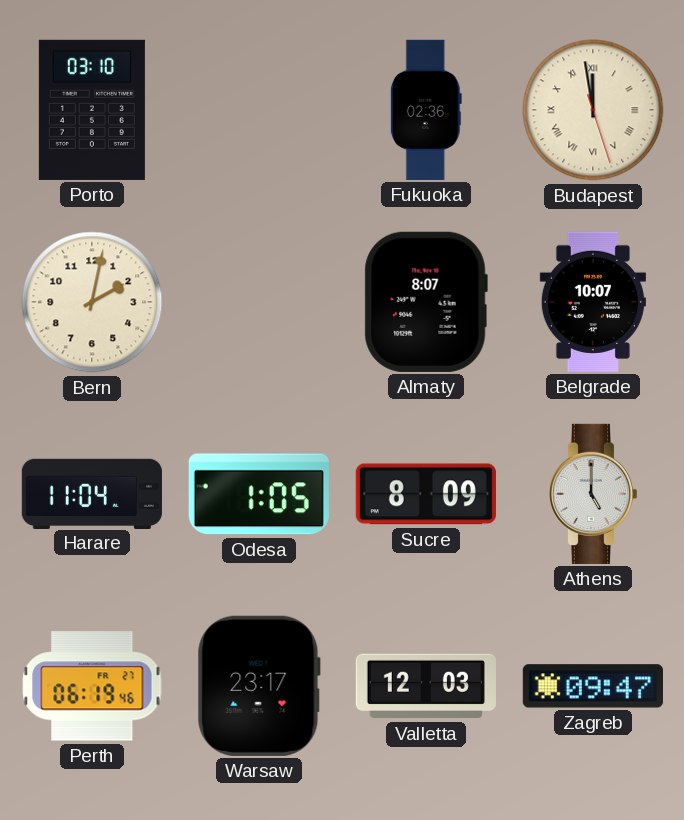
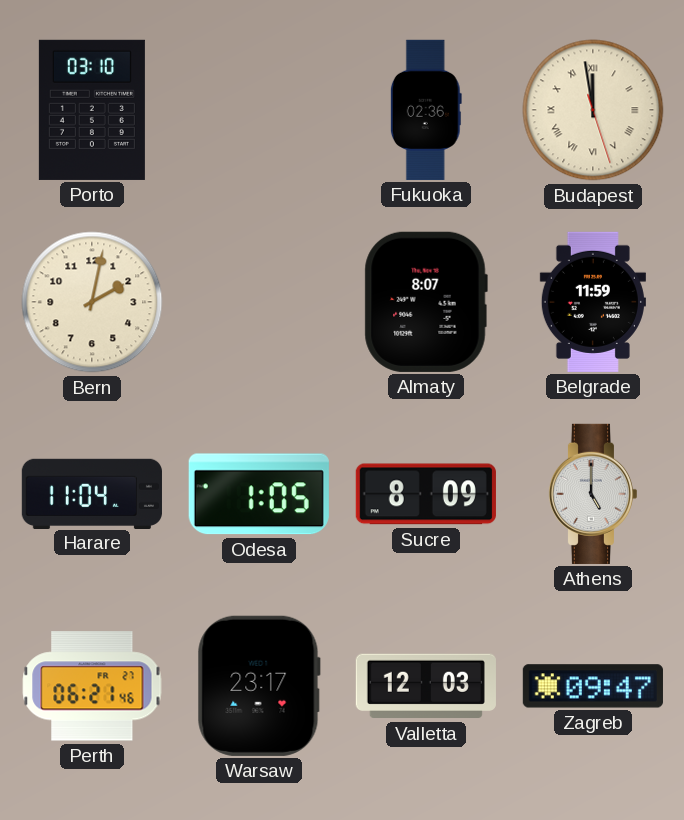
Belgrade: 10:07 -> 11:59
Perth: 06:19 -> 06:21
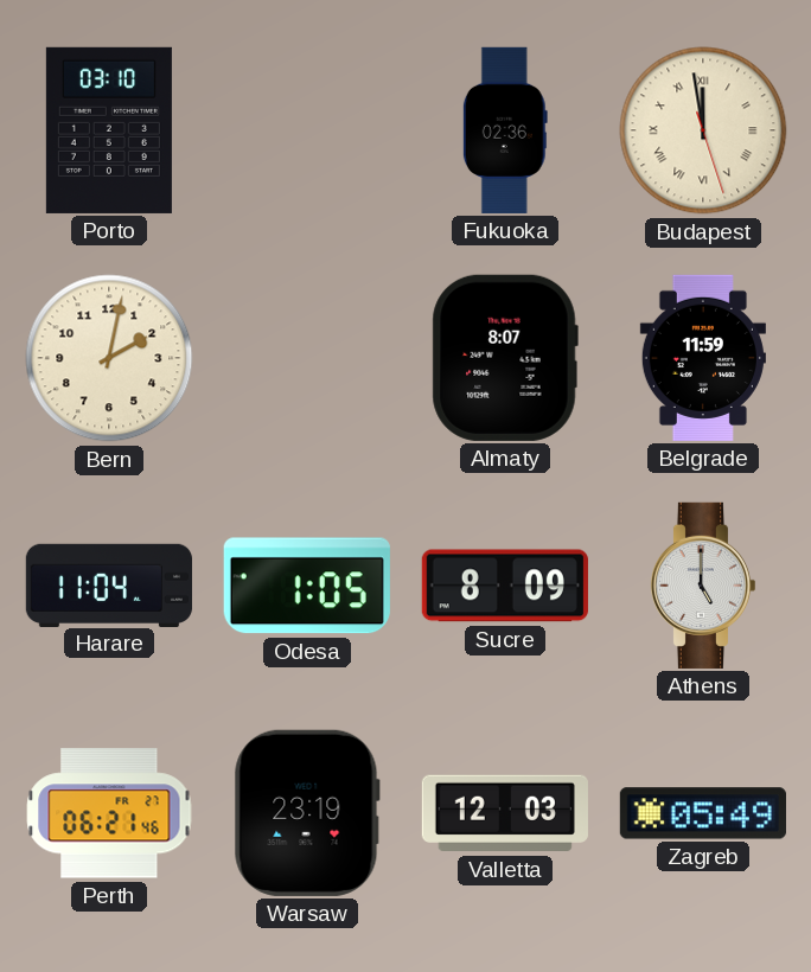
Warsaw: 23:17 -> 23:19
Zagreb: 09:47 -> 05:49
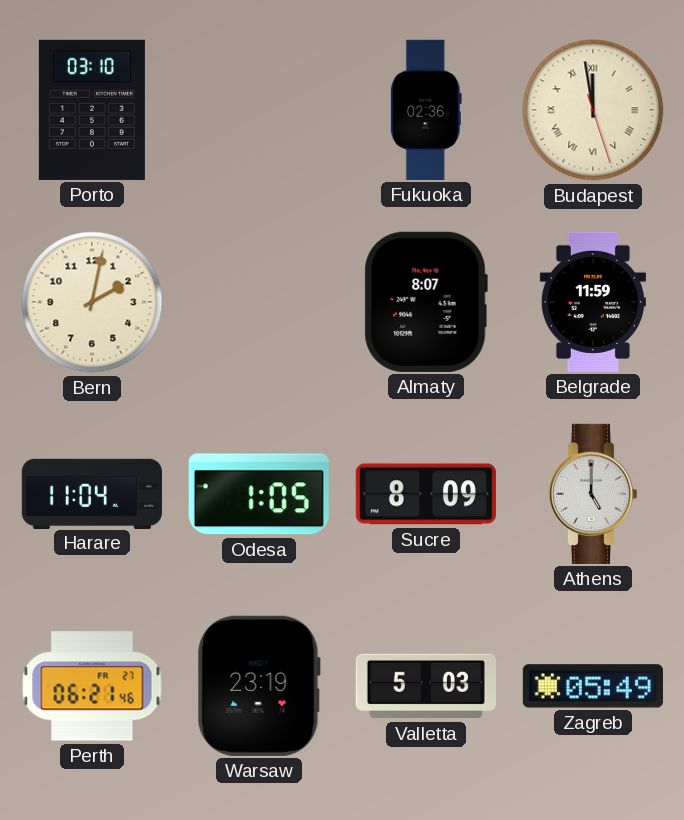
Valletta: 12:03 -> 5:03
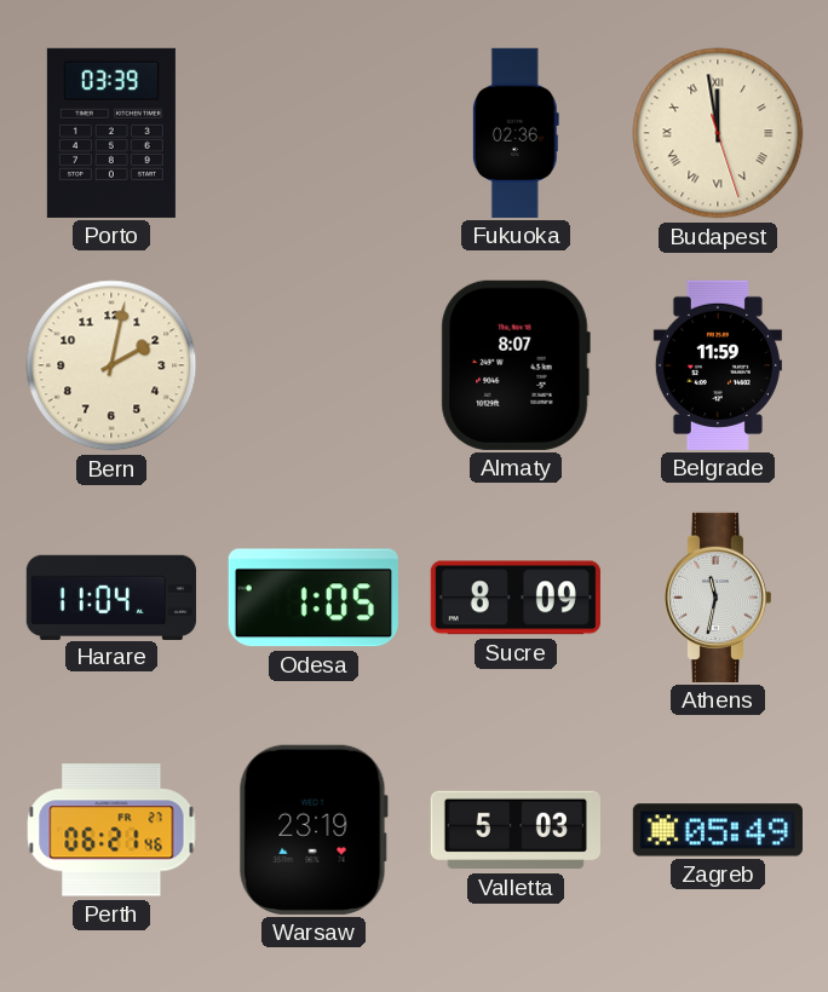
Porto: 03:10 -> 03:39
Athens: 5:00 -> 11:32
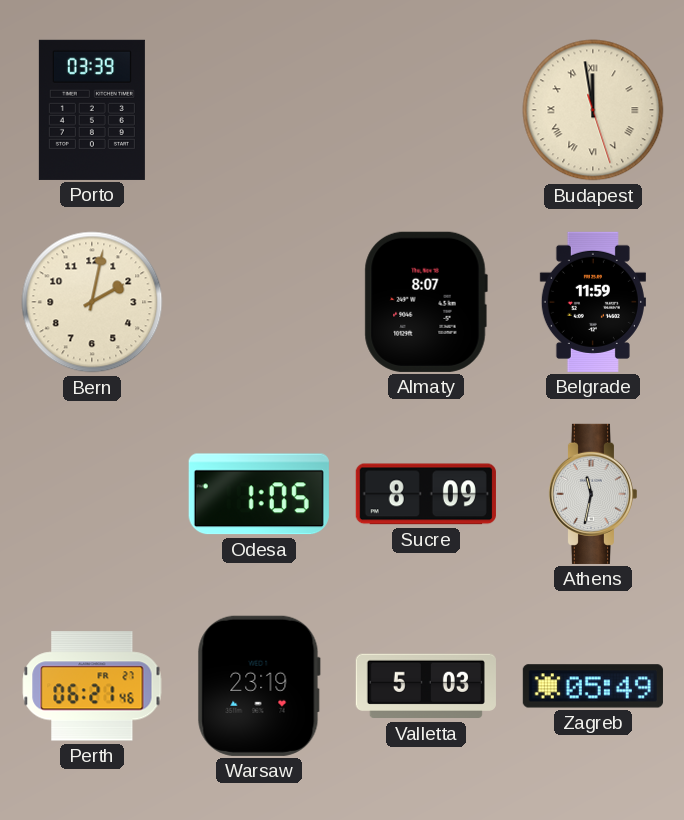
Fukuoka: 02:36 -> none
Harare: 11:04 -> none
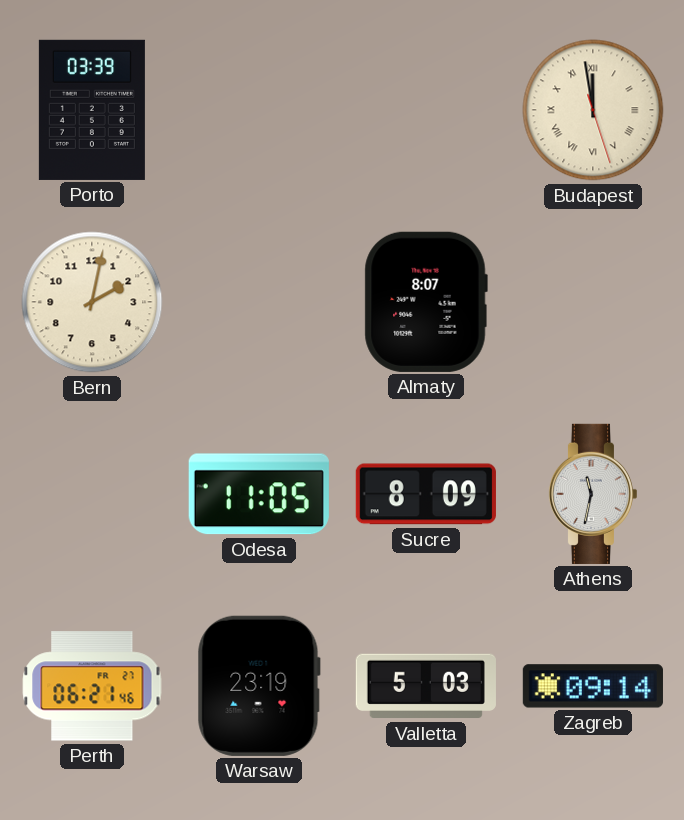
Belgrade: 11:59 -> none
Odesa: 1:05 -> 11:05
Zagreb: 05:49 -> 09:14
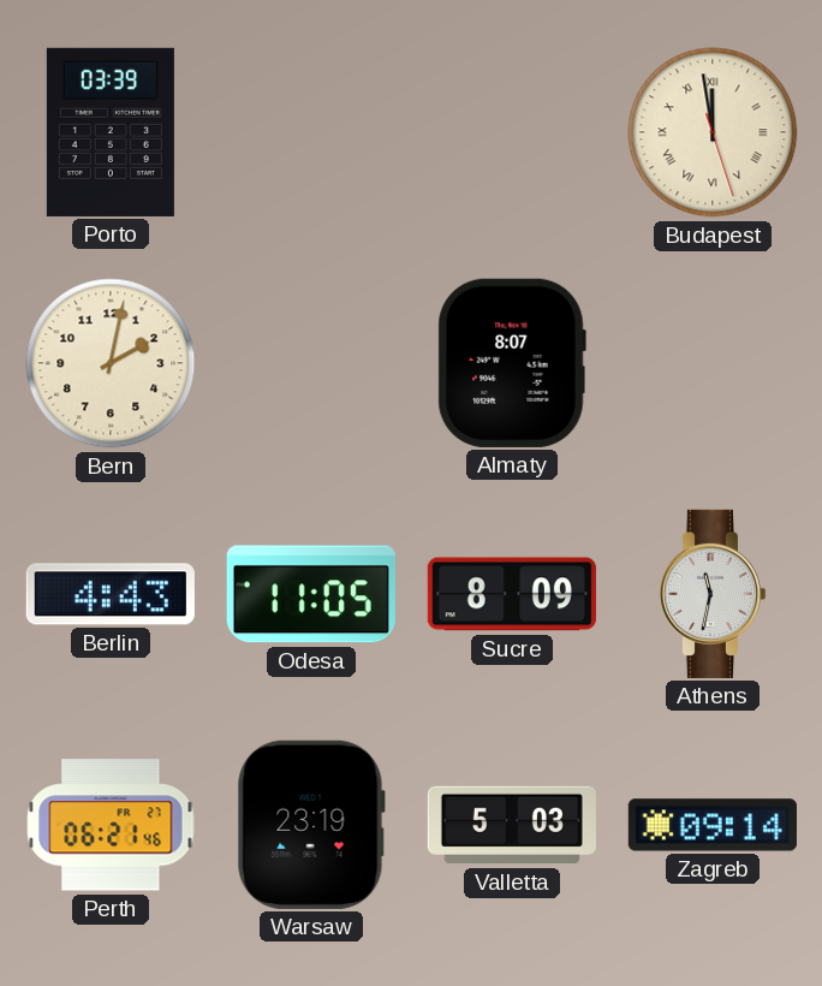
Berlin: none -> 4:43
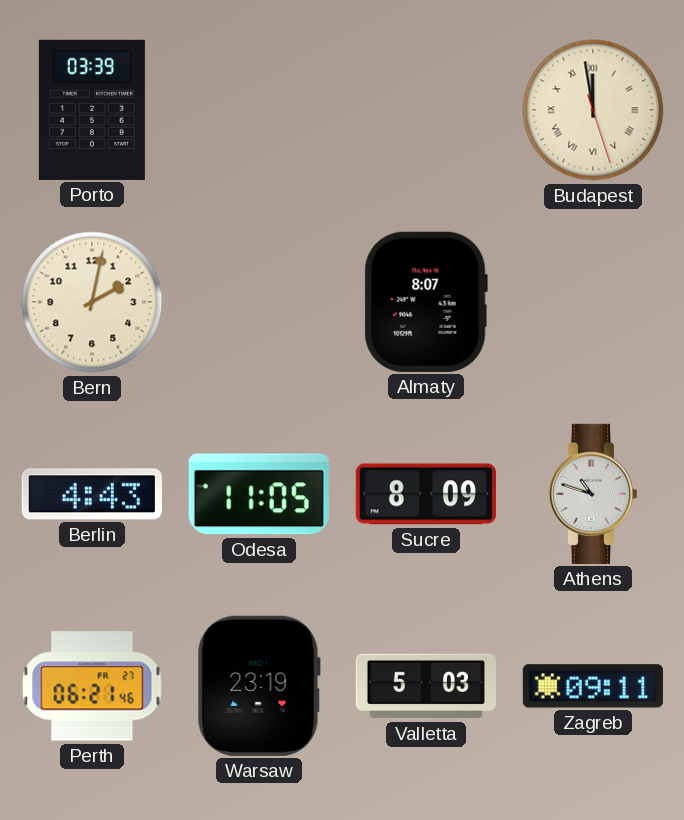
Athens: 11:32 -> 10:48
Zagreb: 09:14 -> 09:11
